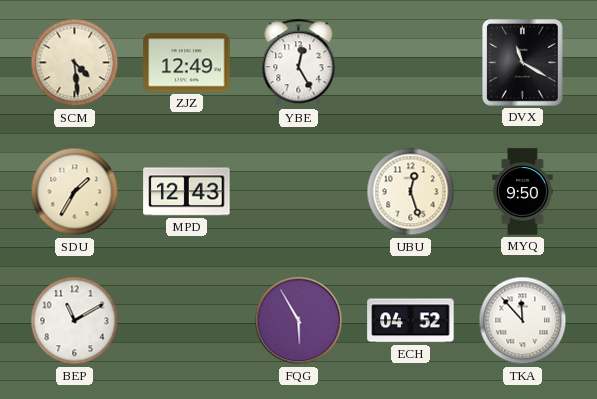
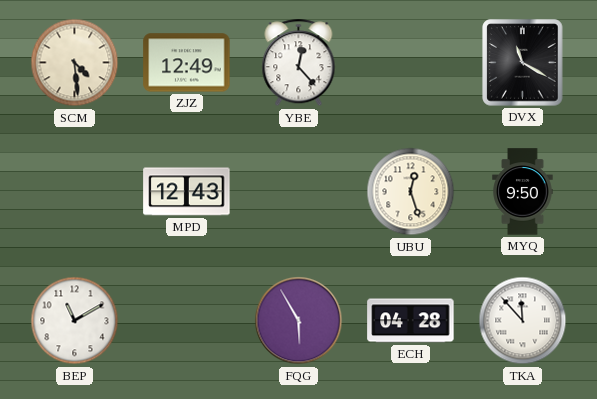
YBE: 12:25 -> 12:23
SDU: 1:35 -> none
ECH: 04:52 -> 04:28
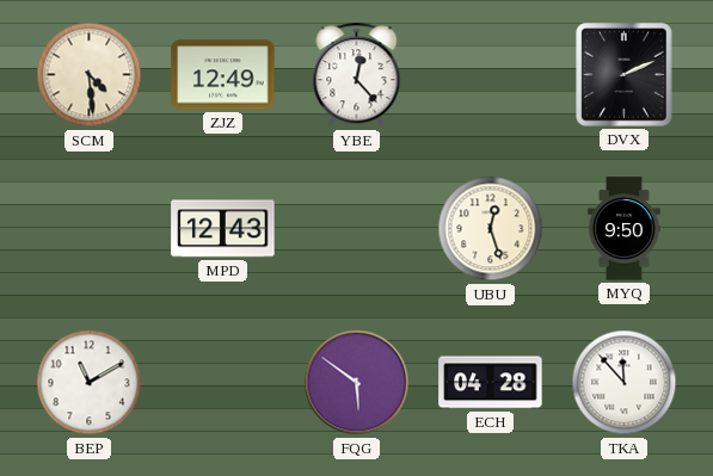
DVX: 11:20 -> 2:11
FQG: 5:55 -> 5:51
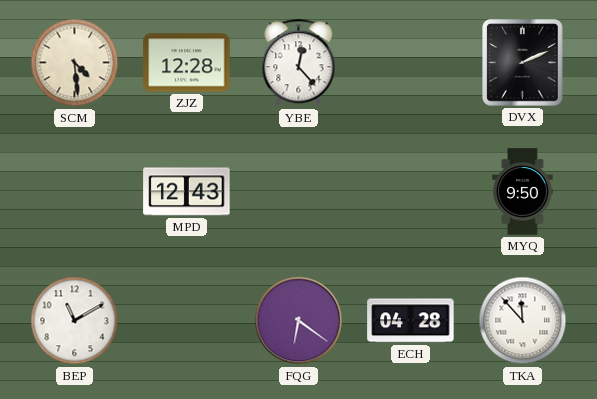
ZJZ: 12:49 -> 12:28
UBU: 12:27 -> none
FQG: 5:51 -> 6:21
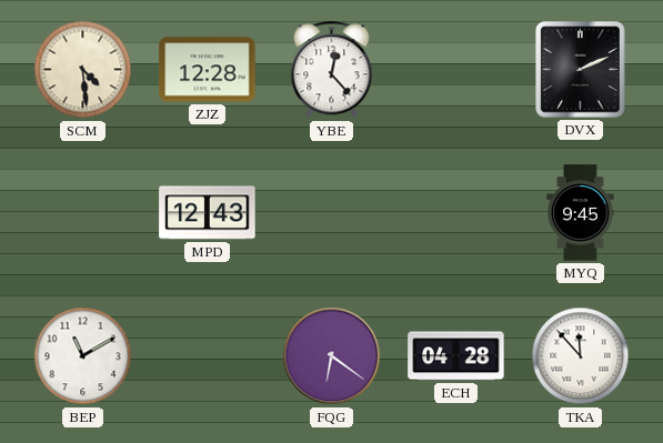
MYQ: 9:50 -> 9:45
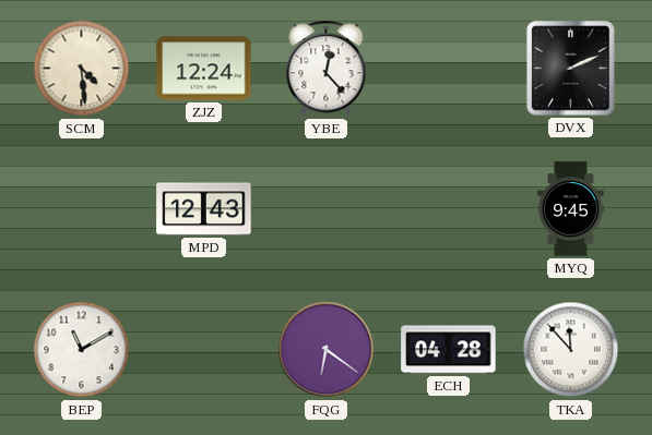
ZJZ: 12:28 -> 12:24
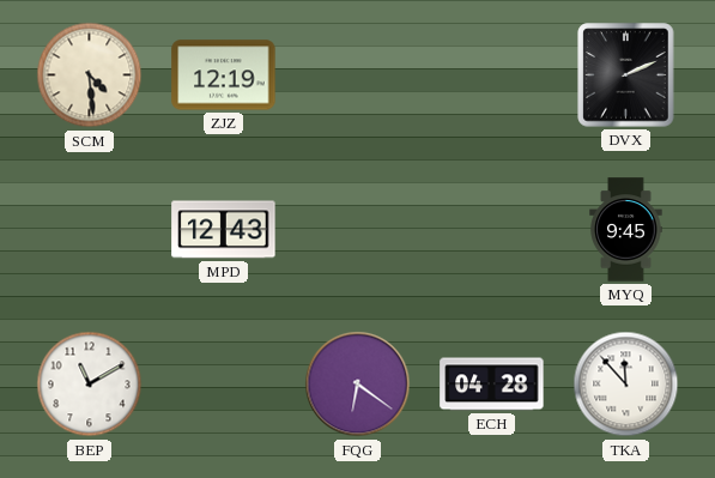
ZJZ: 12:24 -> 12:19
YBE: 12:23 -> none
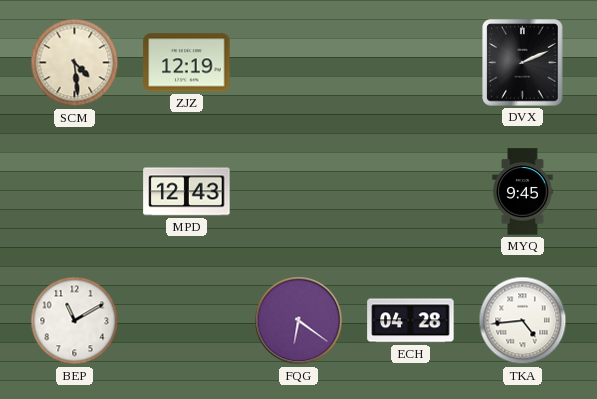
TKA: 11:53 -> 4:44
